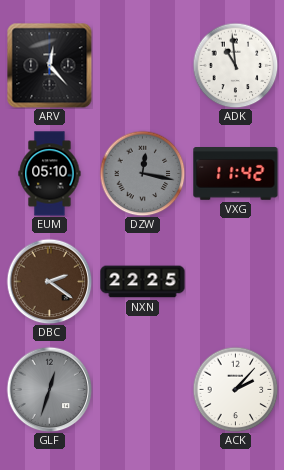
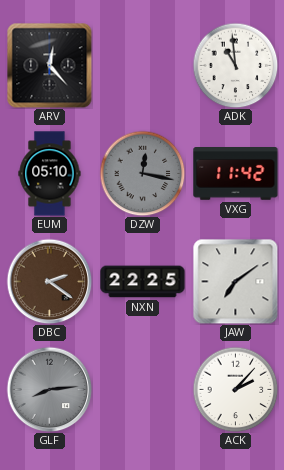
JAW: none -> 7:09
GLF: 12:33 -> 8:14
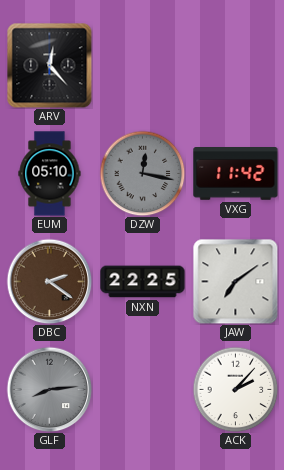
ADK: 10:59 -> none
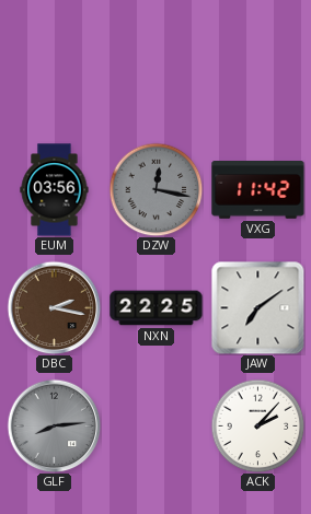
ARV: 12:23 -> none
EUM: 05:10 -> 03:56
DBC: 2:21 -> 2:17
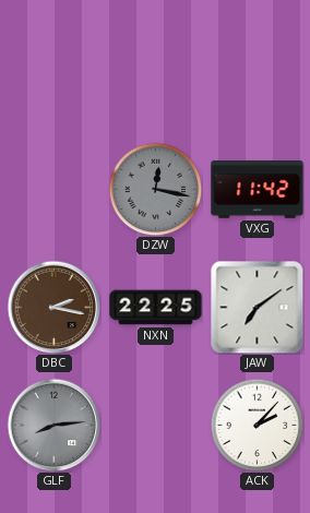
EUM: 03:56 -> none
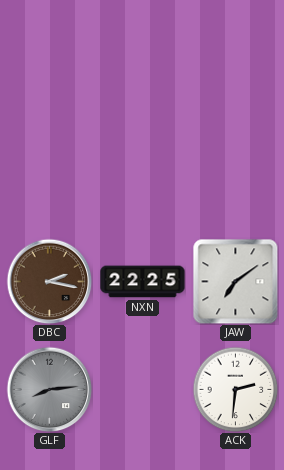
DZW: 12:17 -> none
VXG: 11:42 -> none
ACK: 2:07 -> 2:31
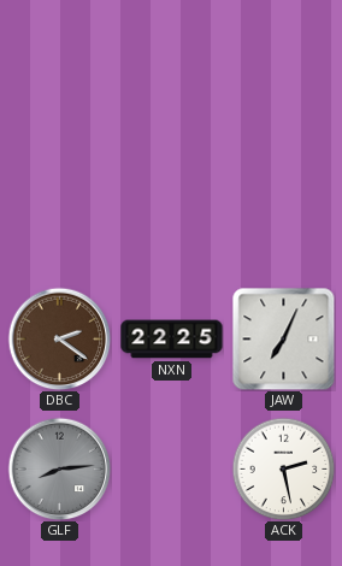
DBC: 2:17 -> 2:21
JAW: 7:09 -> 7:04
ACK: 2:31 -> 2:28
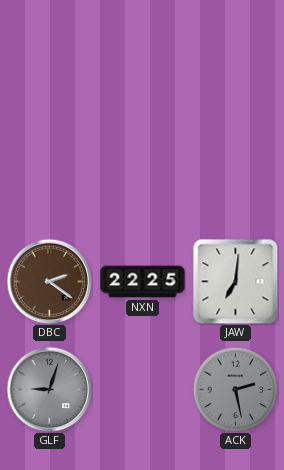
JAW: 7:04 -> 7:01
GLF: 8:14 -> 9:03
ACK dial: white -> grey
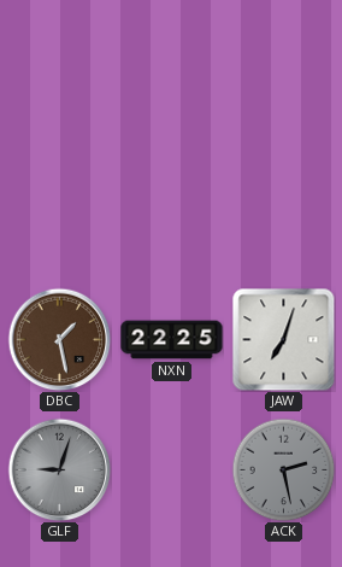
DBC: 2:21 -> 1:28
JAW: 7:01 -> 7:03
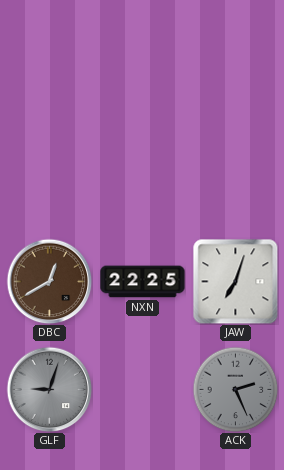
DBC: 1:28 -> 12:40
ACK: 2:28 -> 2:26
